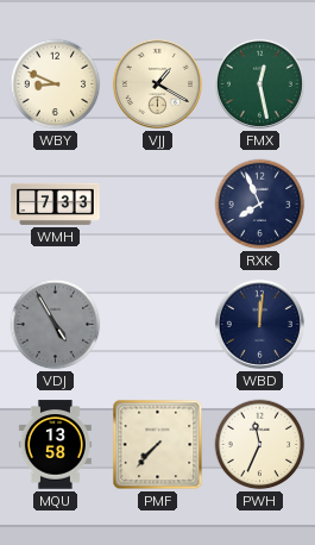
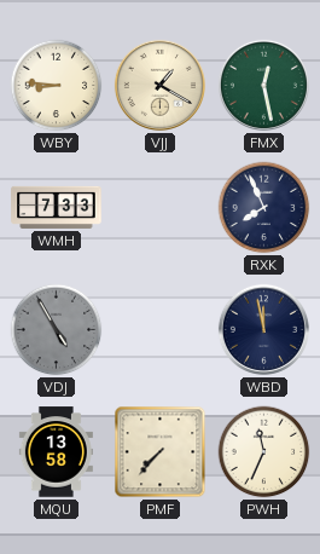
WBY: 8:49 -> 8:46
WBD: 12:01 -> 11:58
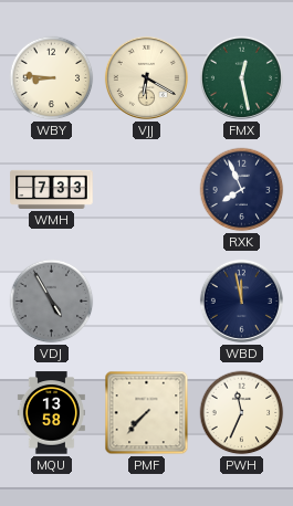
VJJ: 1:20 -> 6:20
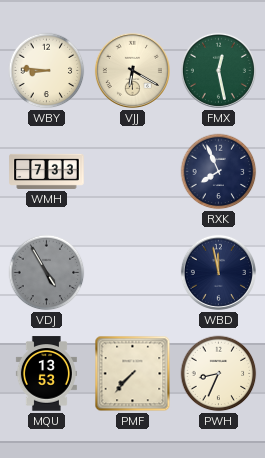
MQU: 13:58 -> 13:53
PWH: 11:34 -> 8:34
